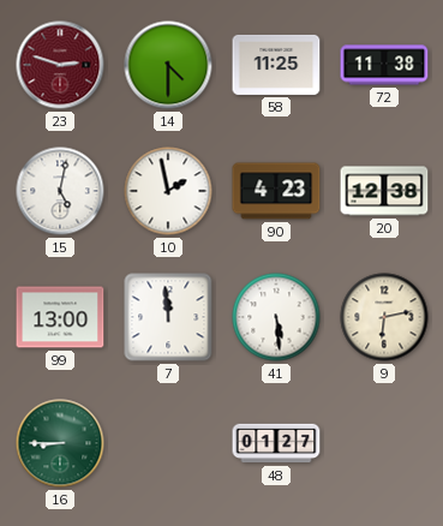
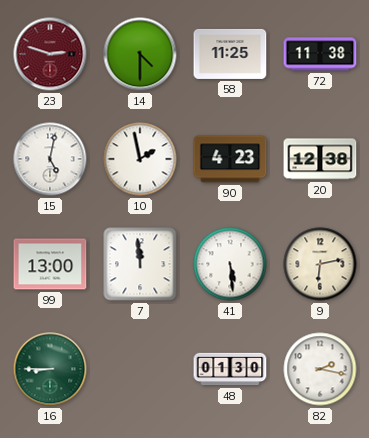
48: 01:27 -> 01:30
82: none -> 2:17
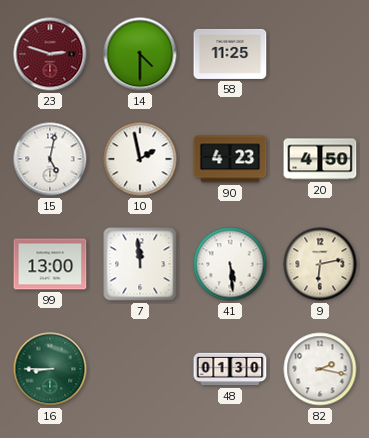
72: 11:38 -> none
20: 12:38 -> 4:50
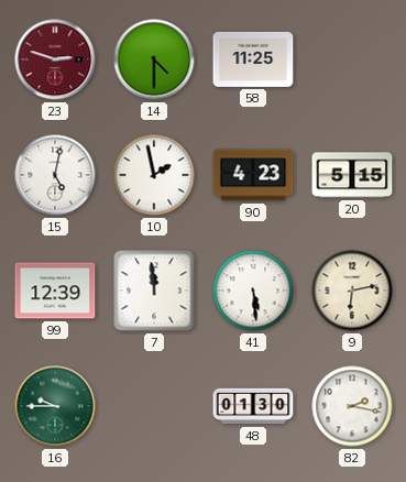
20: 4:50 -> 5:15
99: 13:00 -> 12:39
16: 8:45 -> 9:45
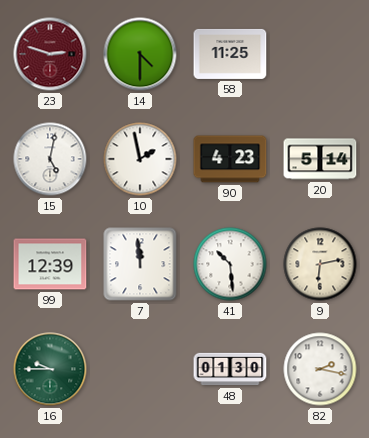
20: 5:15 -> 5:14
41: 5:29 -> 10:29
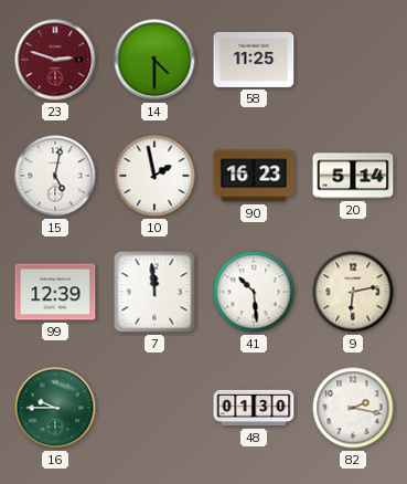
90: 4:23 -> 16:23
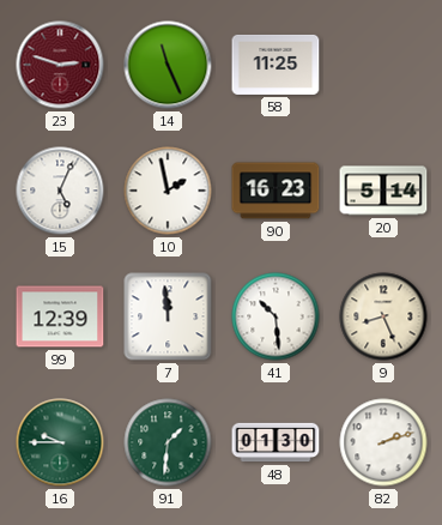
14: 4:30 -> 11:26
15: 5:02 -> 5:04
9: 6:13 -> 8:26
91: none -> 1:31
82: 2:17 -> 2:12
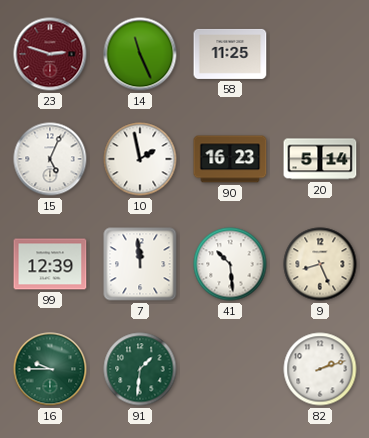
48: 01:30 -> none
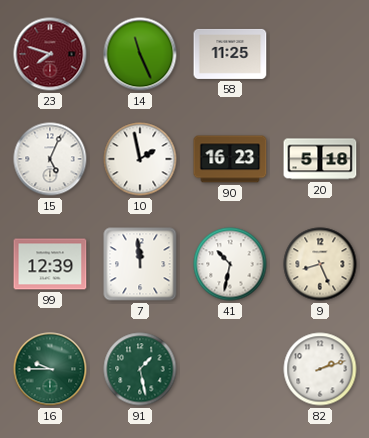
23: 2:48 -> 7:48
20: 5:14 -> 5:18
41: 10:29 -> 10:32
91: 1:31 -> 1:28
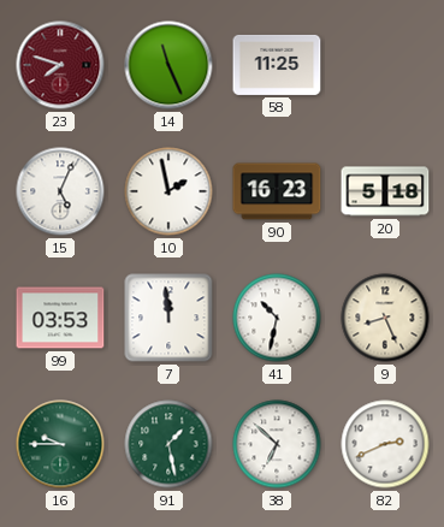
99: 12:39 -> 03:53
38: none -> 6:52
82: 2:12 -> 2:41
